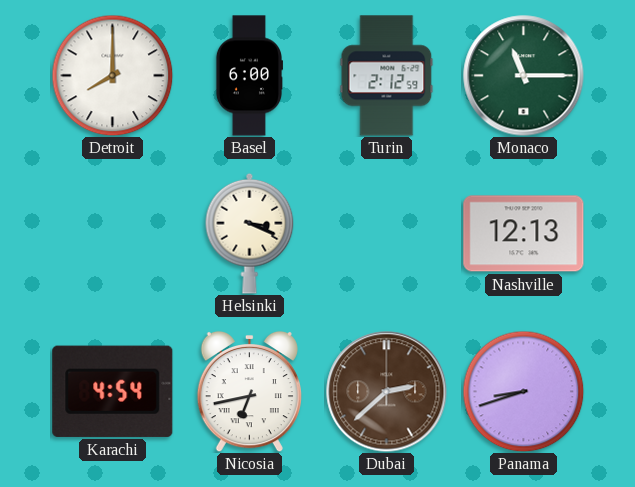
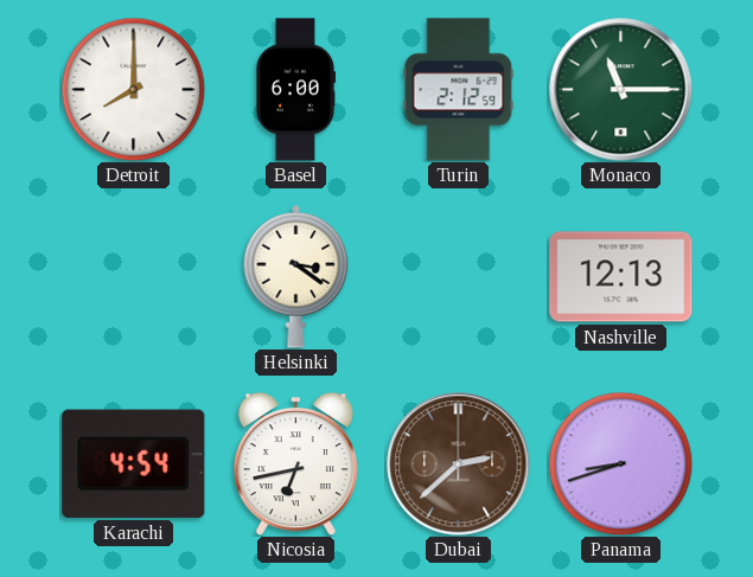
Helsinki: 3:19 -> 3:21
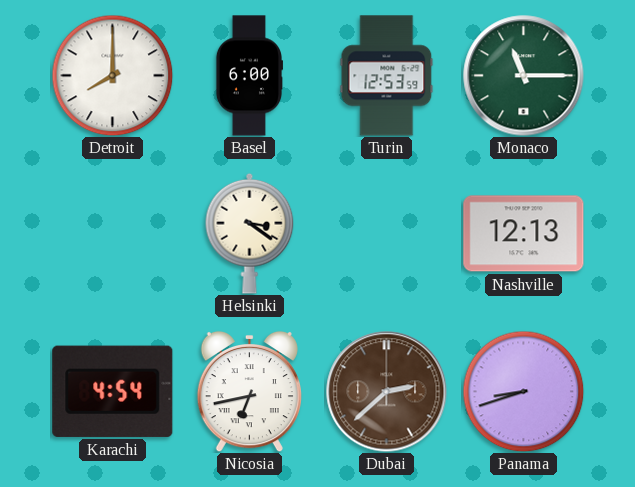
Turin: 2:12 -> 12:53
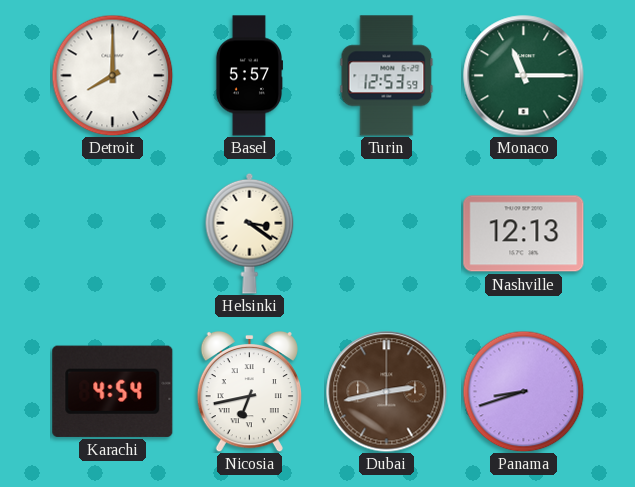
Basel: 6:00 -> 5:57
Dubai: 2:38 -> 2:43
